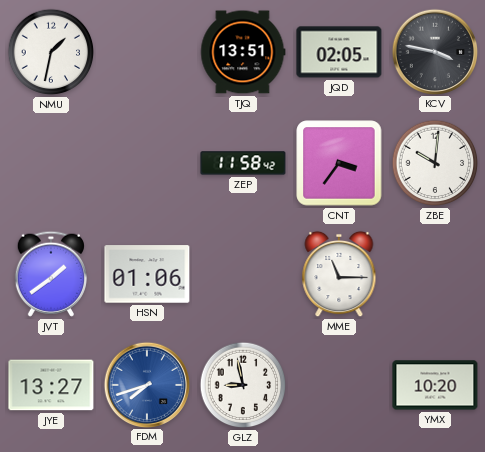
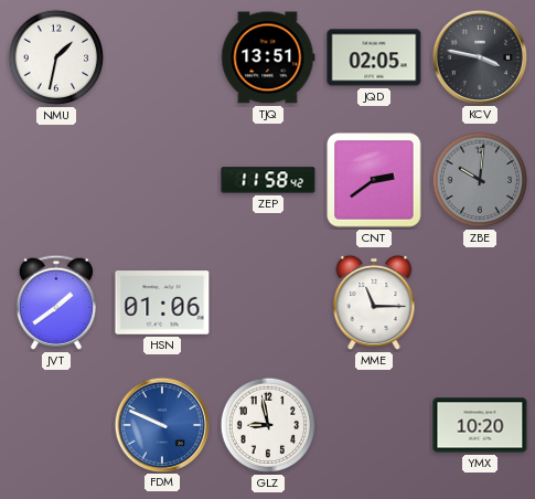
CNT: 3:36 -> 2:39
ZBE dial: white -> grey
JYE: 13:27 -> none
FDM: 7:42 -> 9:49
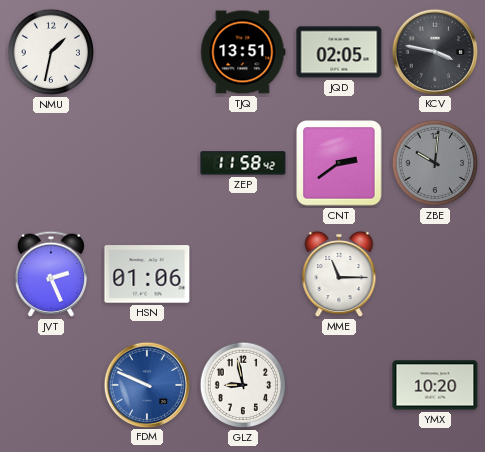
JVT: 1:39 -> 2:26
